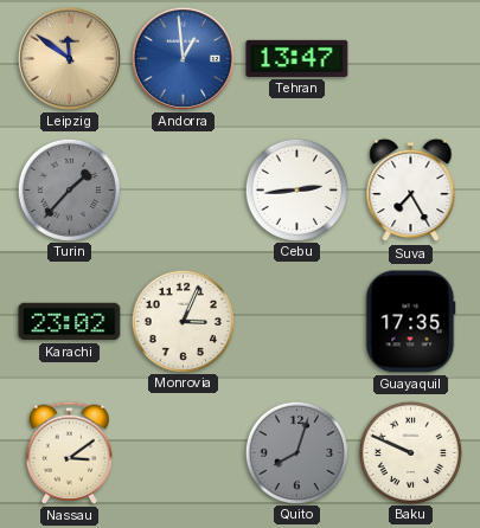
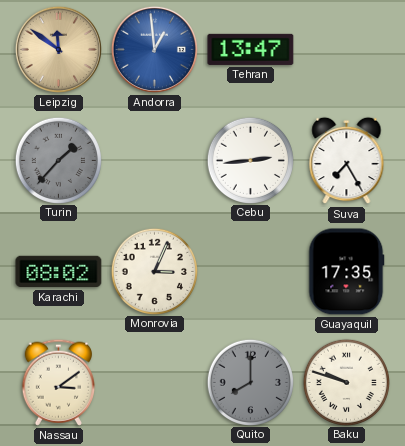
Karachi: 23:02 -> 08:02
Quito: 8:03 -> 8:00
Baku: 9:49 -> 9:48
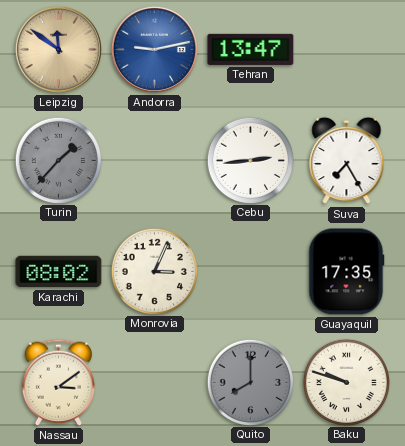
Andorra: 12:59 -> 9:13
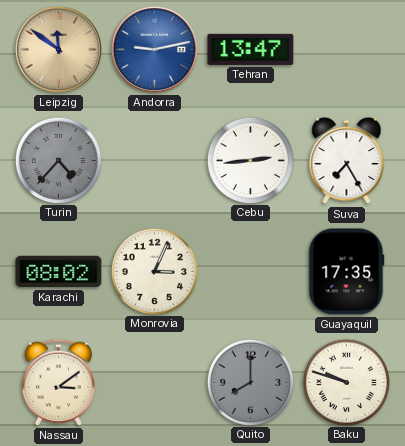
Turin: 1:37 -> 4:37
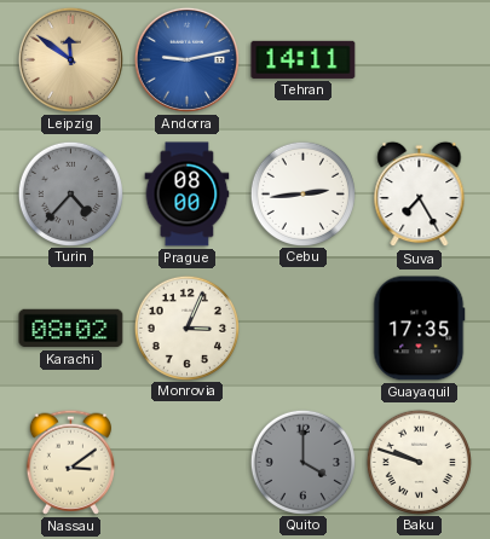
Tehran: 13:47 -> 14:11
Prague: none -> 08:00
Quito: 8:00 -> 4:00
